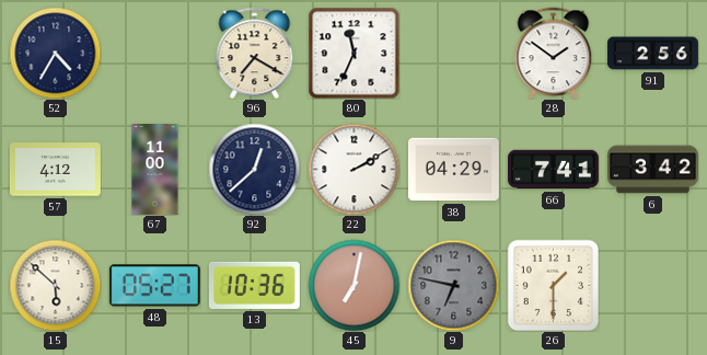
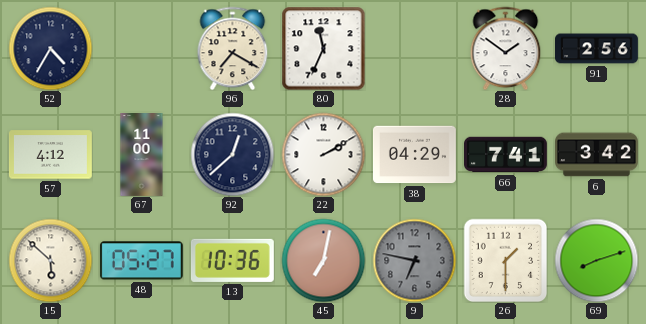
69: none -> 8:12
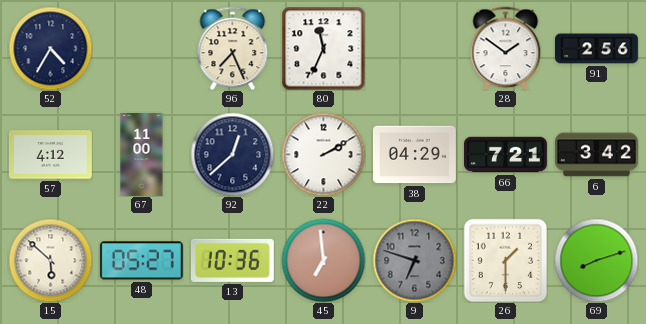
96: 7:20 -> 7:26
66: 7:41 -> 7:21
45: 7:02 -> 6:59
9: 6:47 -> 6:48
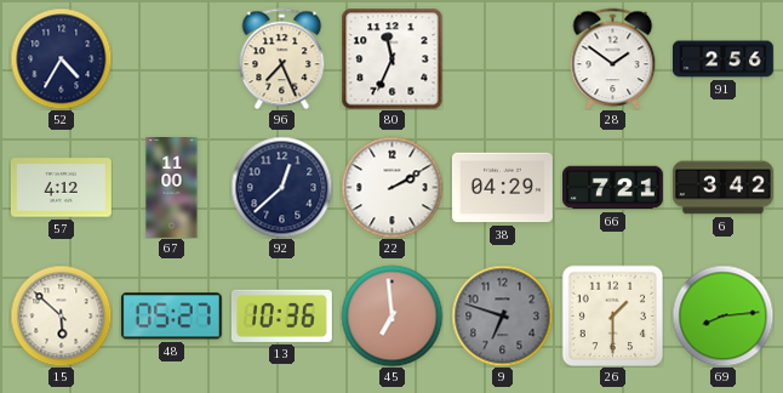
69: 8:12 -> 8:14
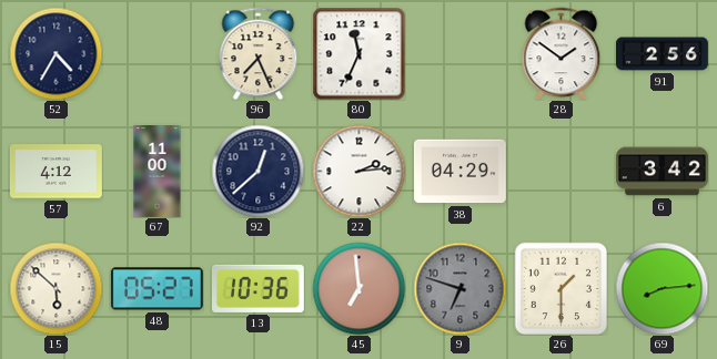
22: 2:10 -> 2:14
66: 7:21 -> none
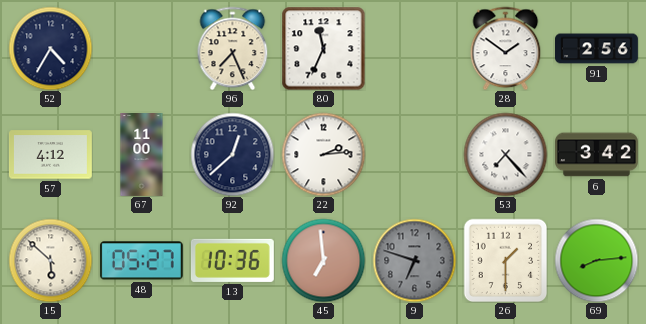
38: 04:29 -> none
53: none -> 7:23
